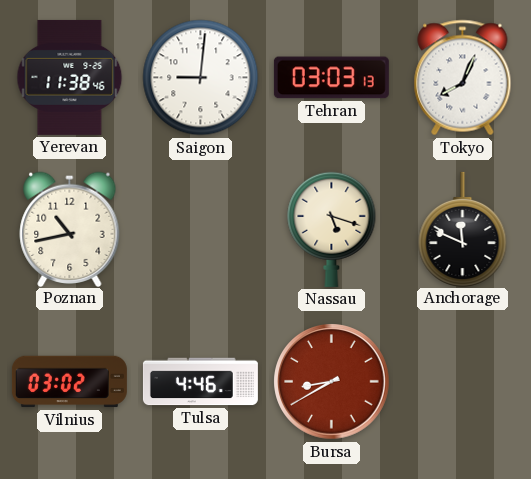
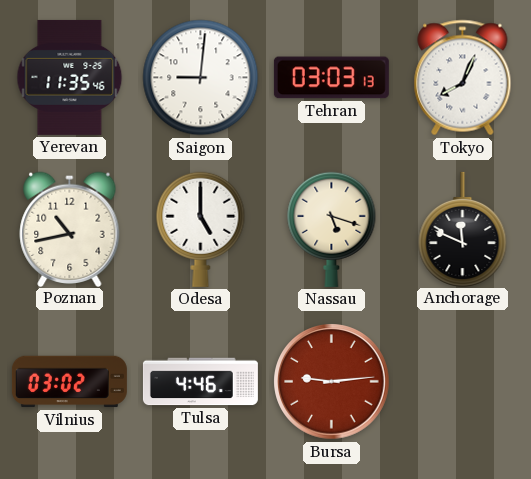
Yerevan: 11:38 -> 11:35
Odesa: none -> 5:00
Bursa: 8:40 -> 9:14
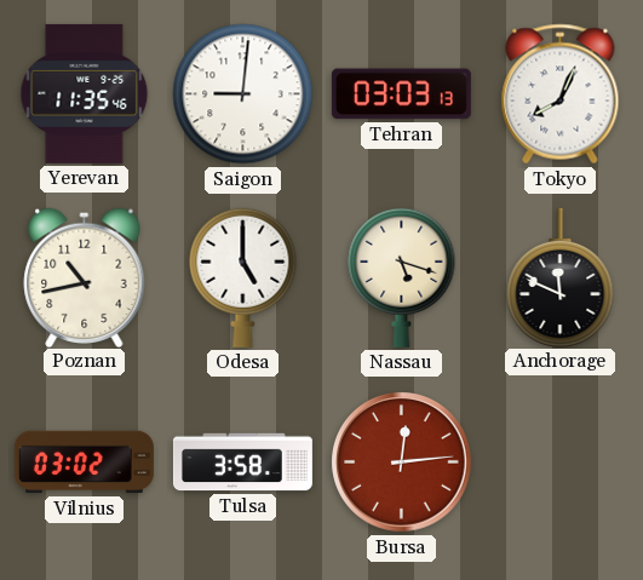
Tulsa: 4:46 -> 3:58
Bursa: 9:14 -> 12:14
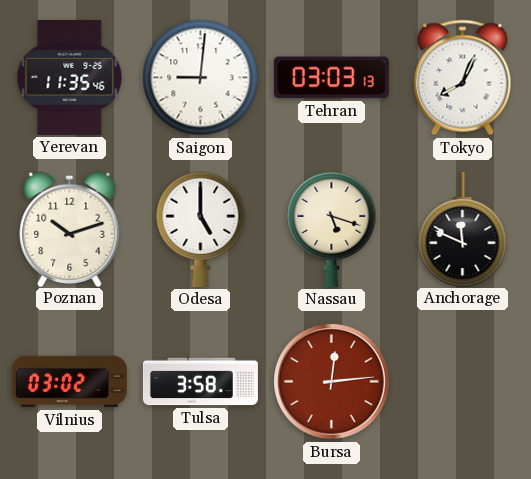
Poznan: 10:43 -> 10:12
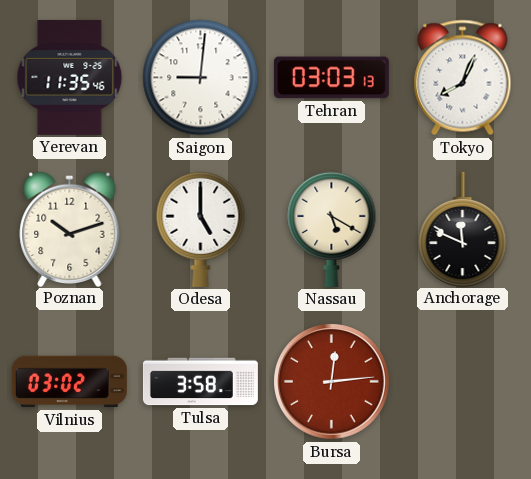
Nassau: 5:18 -> 5:20
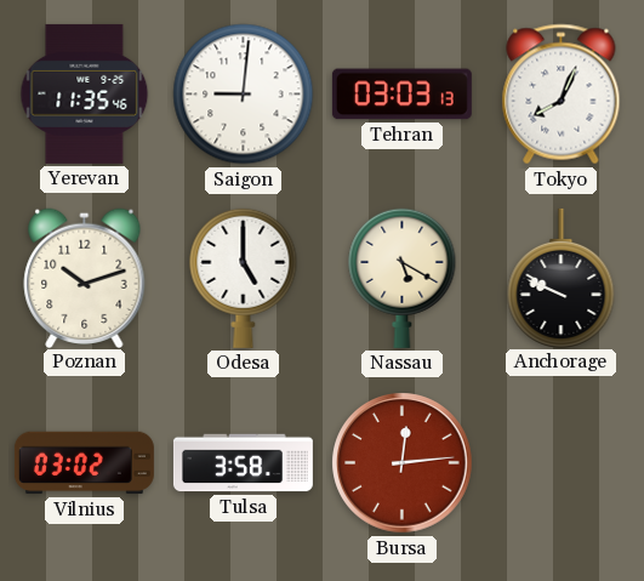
Anchorage: 11:49 -> 9:49
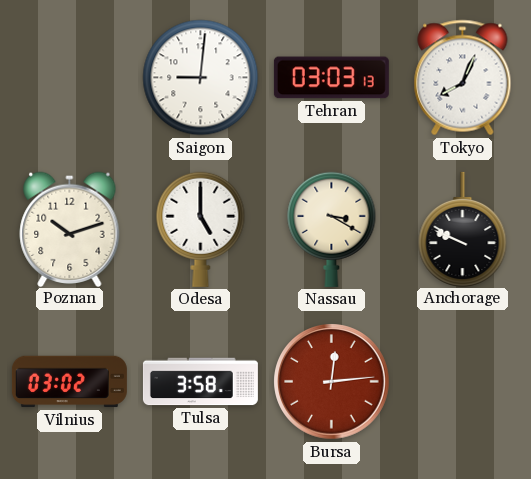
Yerevan: 11:35 -> none
Nassau: 5:20 -> 3:20
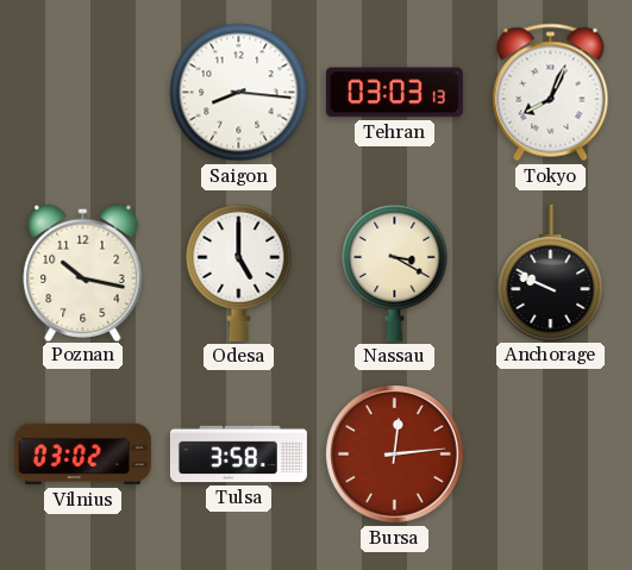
Saigon: 9:01 -> 8:16
Poznan: 10:12 -> 10:17
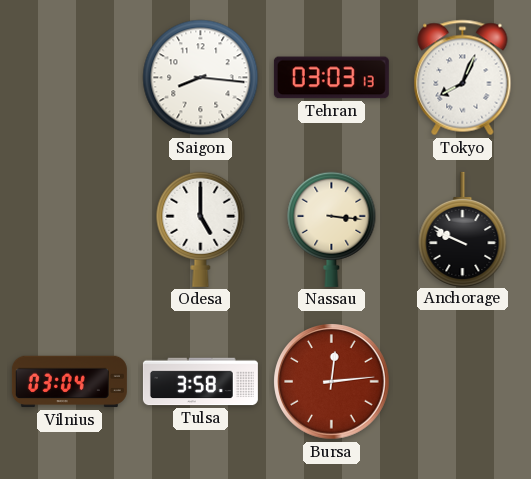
Poznan: 10:17 -> none
Nassau: 3:20 -> 3:16
Vilnius: 03:02 -> 03:04
